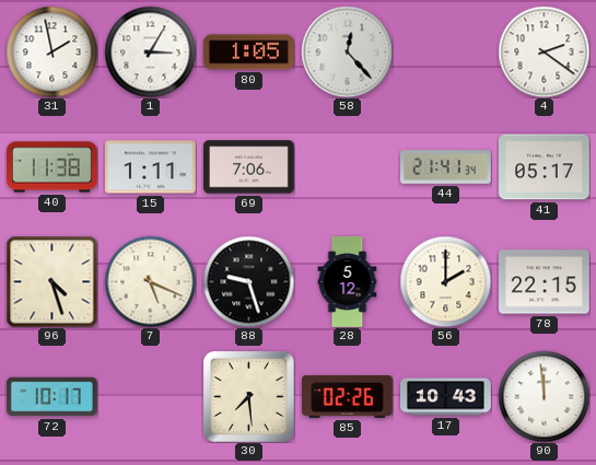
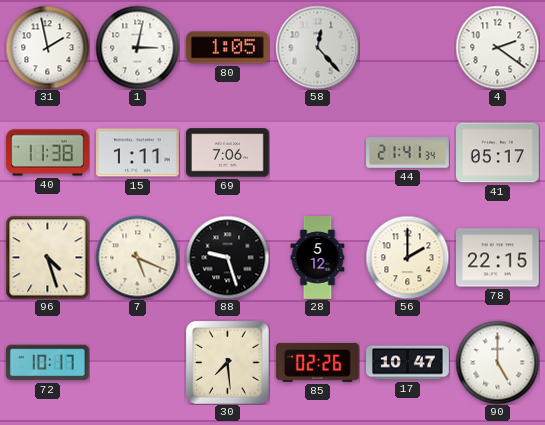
1: 3:05 -> 3:02
17: 10:43 -> 10:47
90: 11:59 -> 5:00
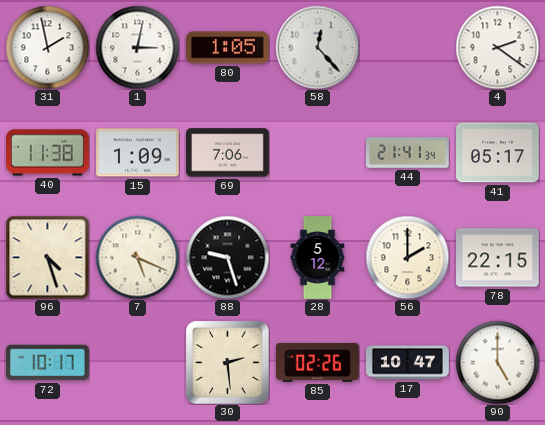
15: 1:11 -> 1:09
30: 7:29 -> 2:29
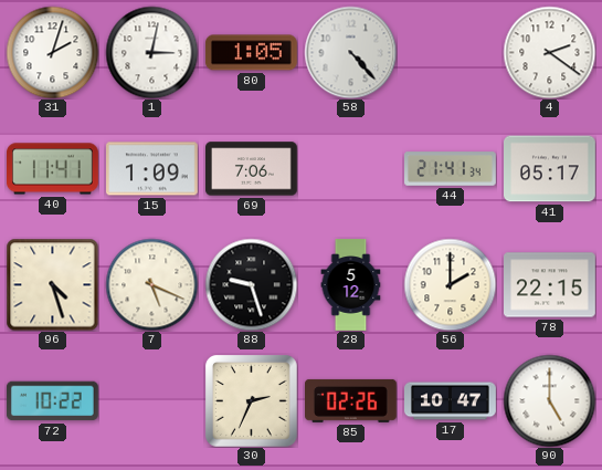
31: 1:58 -> 2:03
58: 12:23 -> 4:23
40: 11:38 -> 11:41
72: 10:17 -> 10:22
30: 2:29 -> 2:34
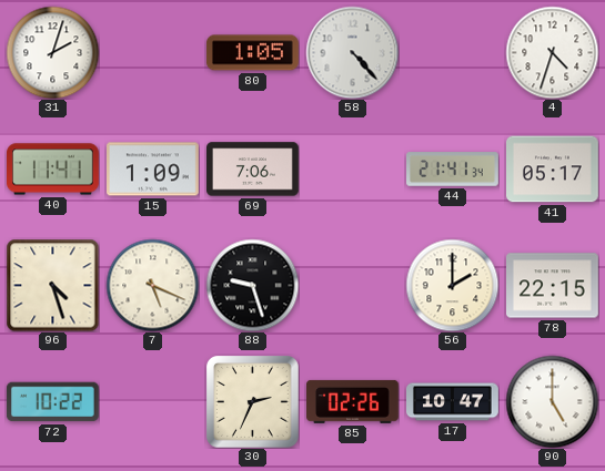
1: 3:02 -> none
4: 2:21 -> 4:33
28: 5:12 -> none
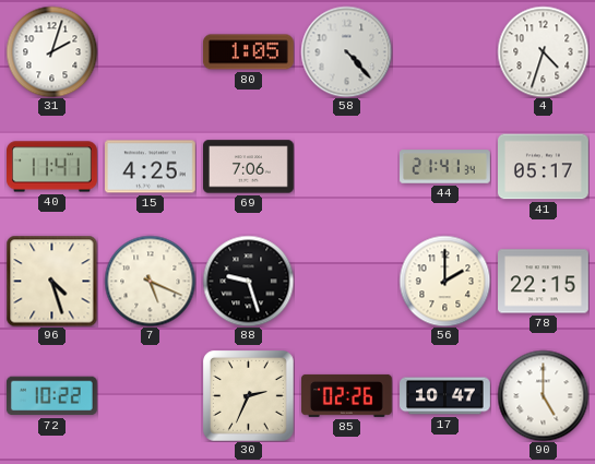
15: 1:09 -> 4:25
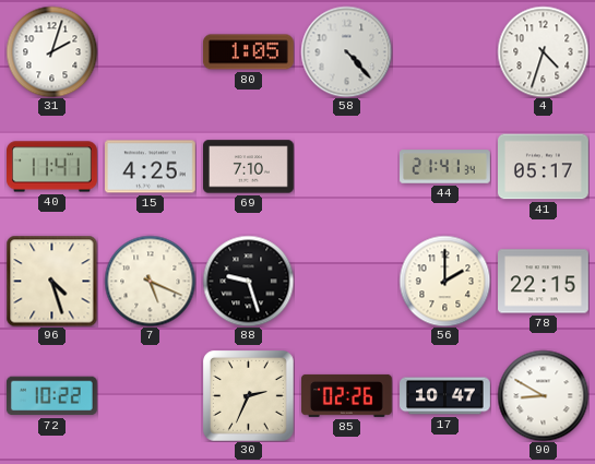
69: 7:06 -> 7:10
90: 5:00 -> 8:50
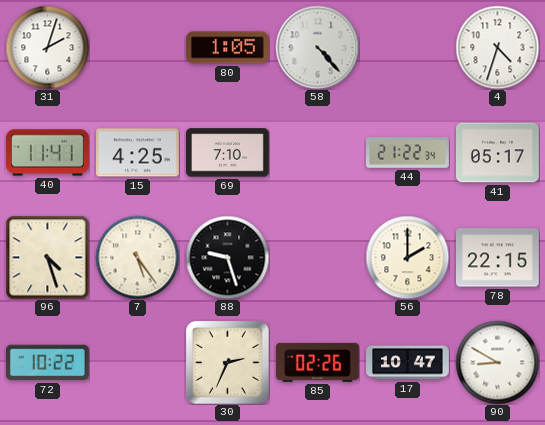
44: 21:41 -> 21:22
7: 5:19 -> 5:24
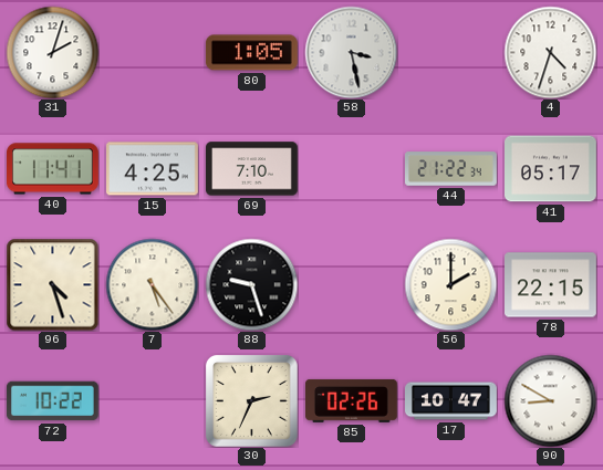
58: 4:23 -> 3:28
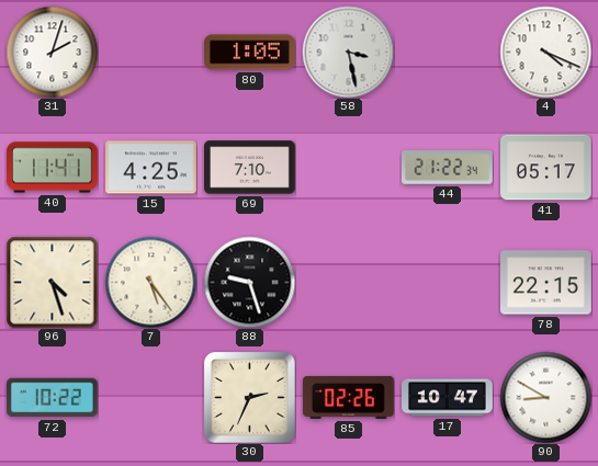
4: 4:33 -> 4:19
56: 2:00 -> none
